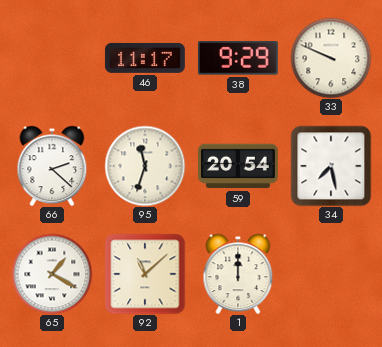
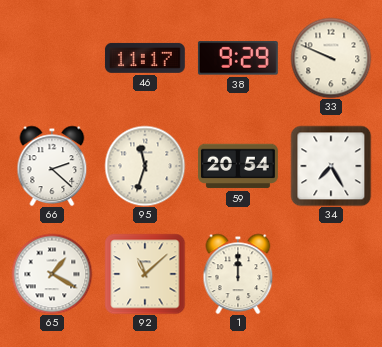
34: 7:28 -> 7:25
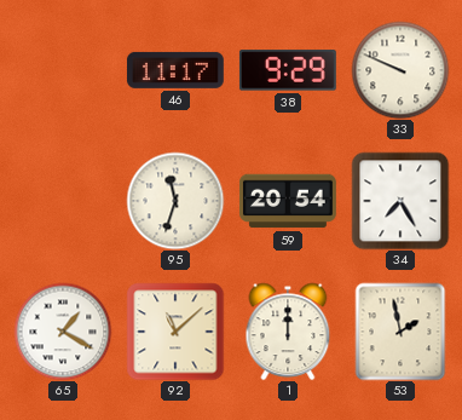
66: 2:22 -> none
53: none -> 1:58
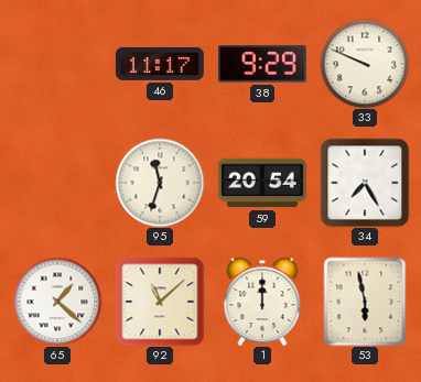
65: 1:20 -> 1:22
53: 1:58 -> 5:58
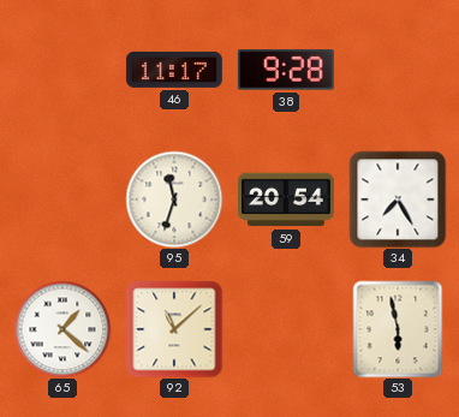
38: 9:29 -> 9:28
33: 9:49 -> none
1: 12:00 -> none
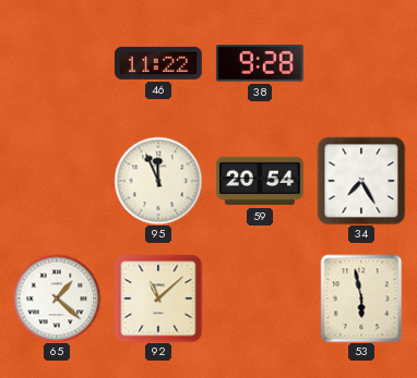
46: 11:17 -> 11:22
95: 11:33 -> 11:56
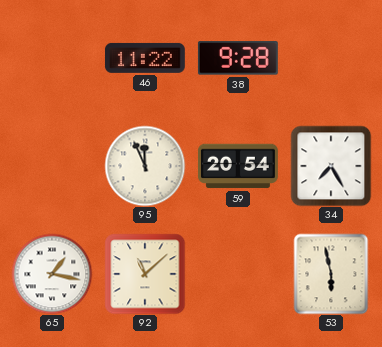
65: 1:22 -> 1:17
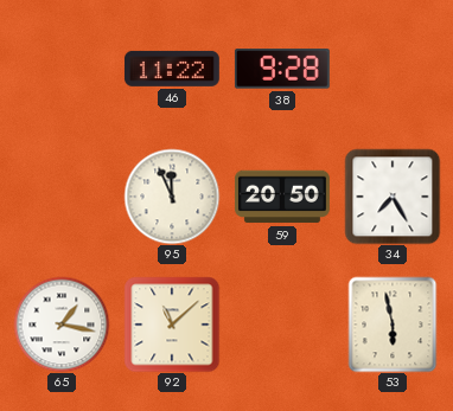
59: 20:54 -> 20:50
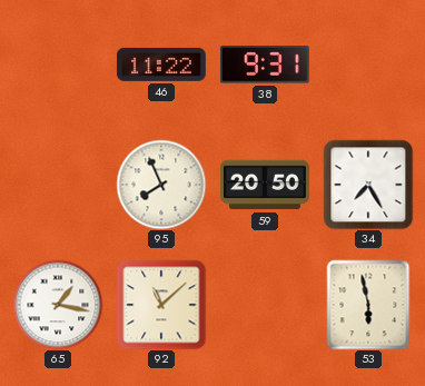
38: 9:28 -> 9:31
95: 11:56 -> 7:56
